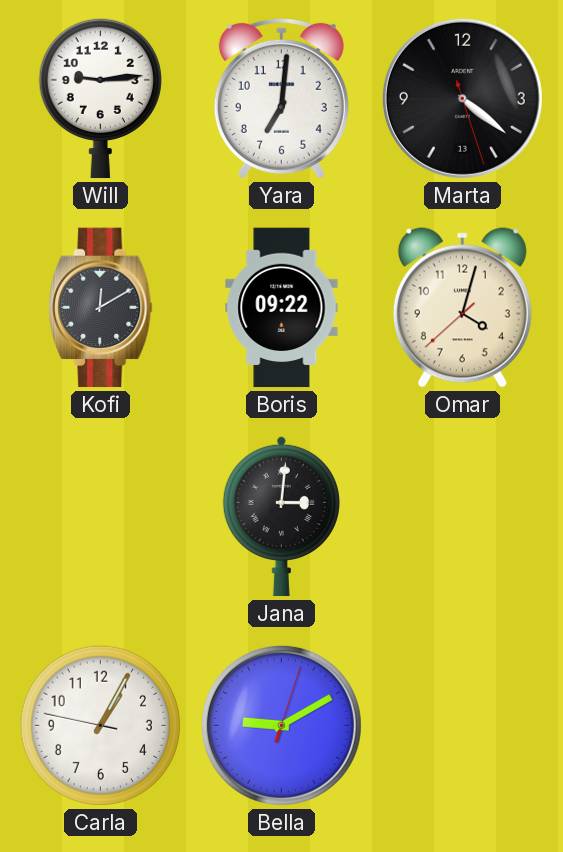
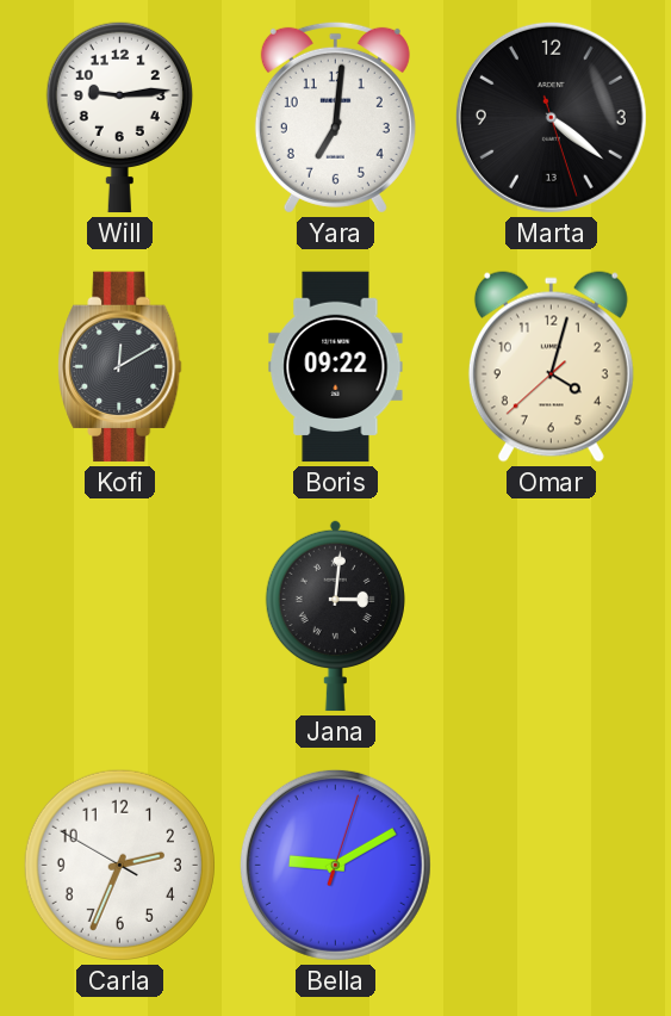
Carla: 1:04 -> 2:33
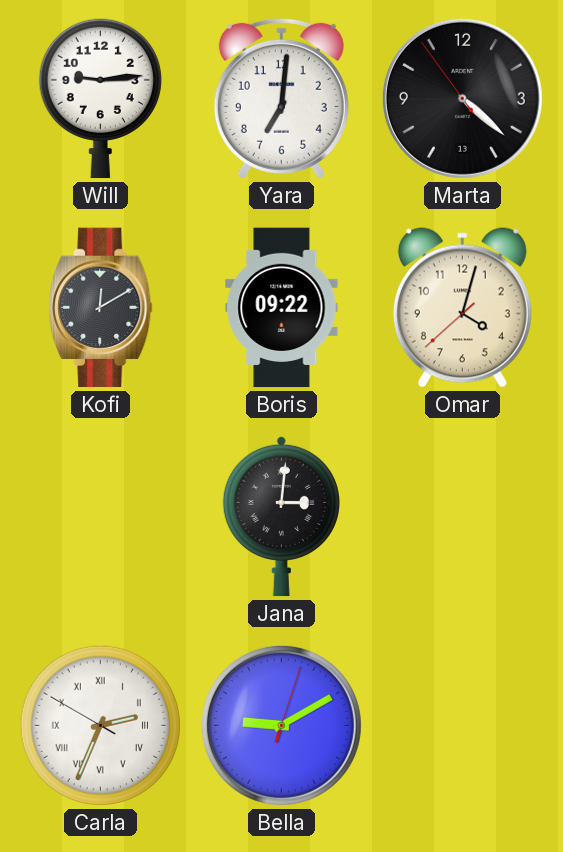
Marta: 4:21:27 -> 4:21:54
Carla numerals: Arabic -> Roman
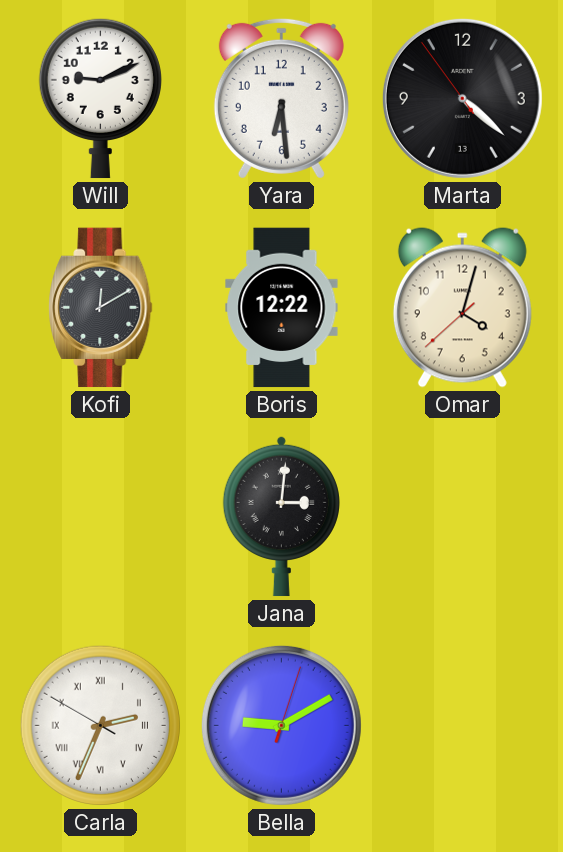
Will: 9:14 -> 9:11
Yara: 7:01 -> 6:29
Boris: 09:22 -> 12:22
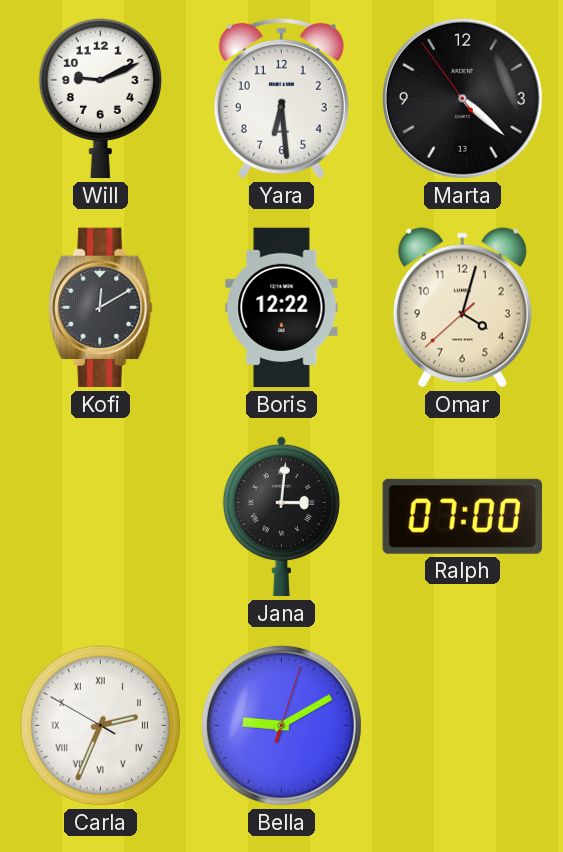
Ralph: none -> 07:00
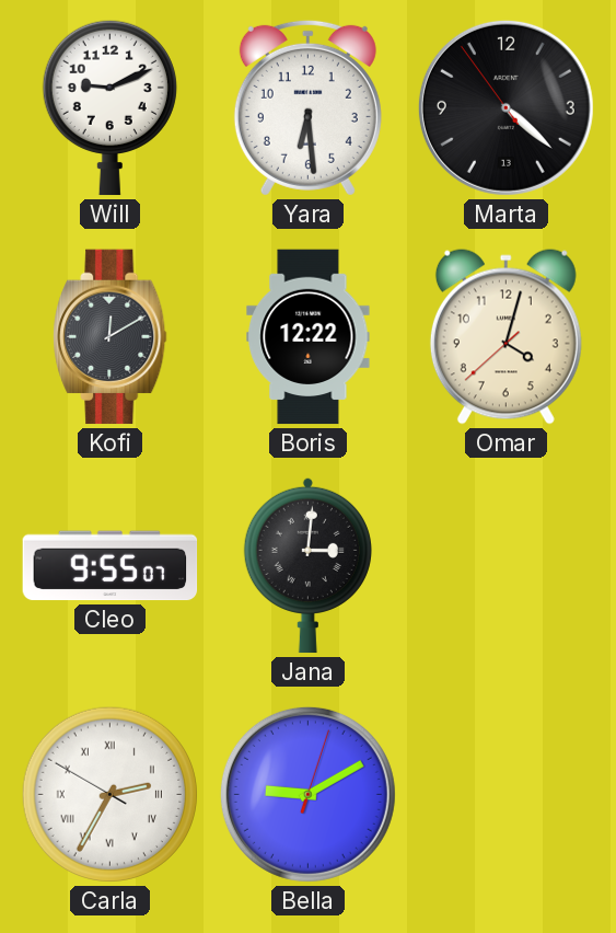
Cleo: none -> 9:55
Ralph: 07:00 -> none
Carla: 2:33 -> 2:34
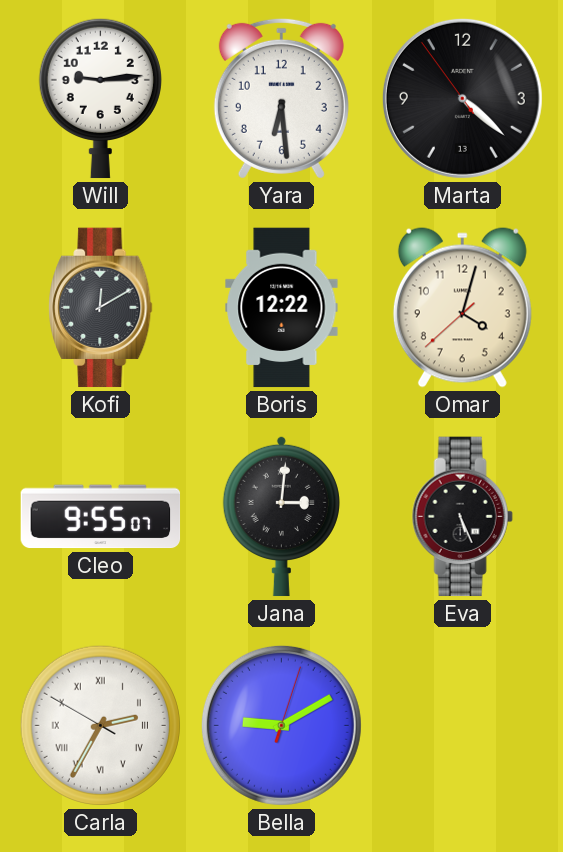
Will: 9:11 -> 9:14
Eva: none -> 5:26
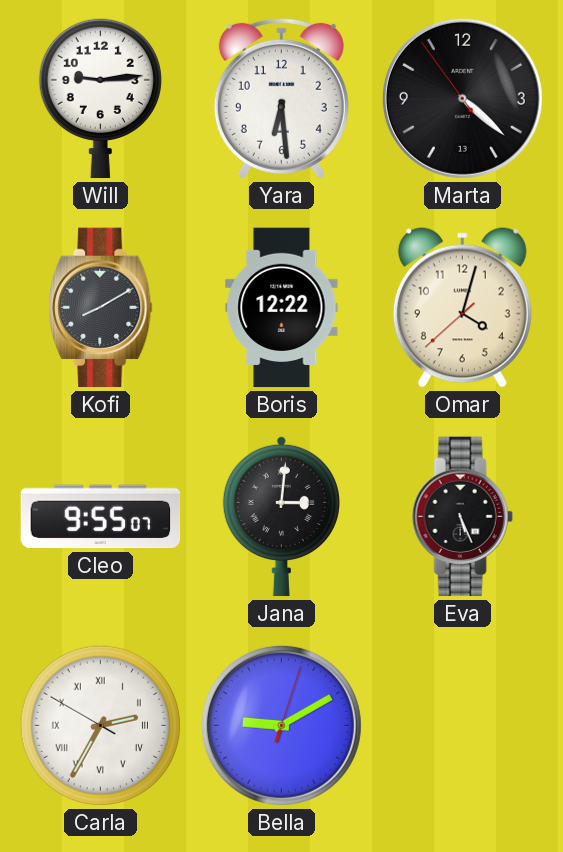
Kofi: 12:10 -> 8:10
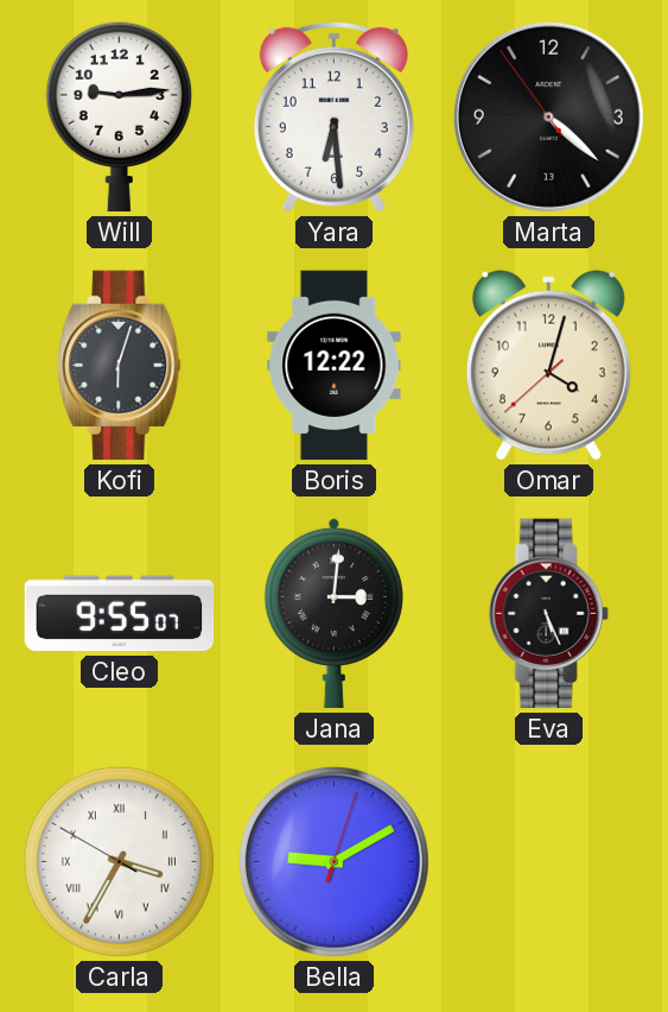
Kofi: 8:10 -> 6:03
Carla: 2:34 -> 3:34
